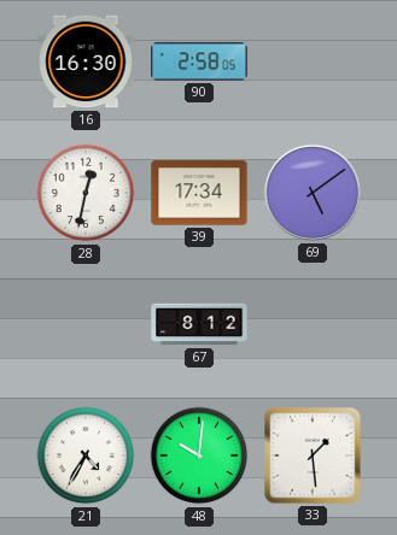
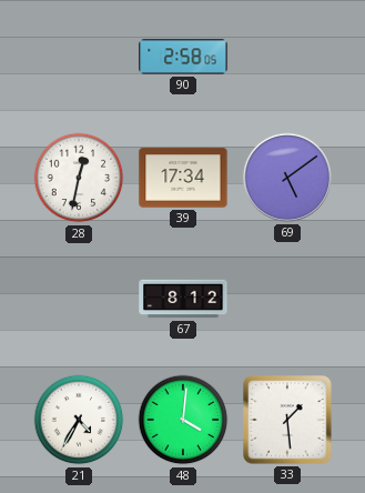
16: 16:30 -> none
48: 10:01 -> 4:01
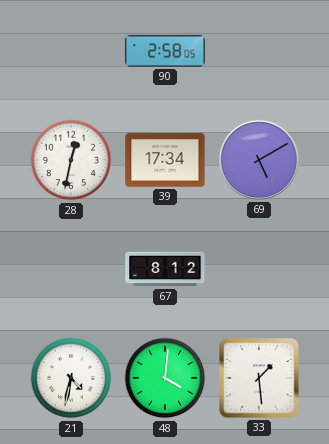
69: 5:09 -> 5:10
21: 4:35 -> 4:32
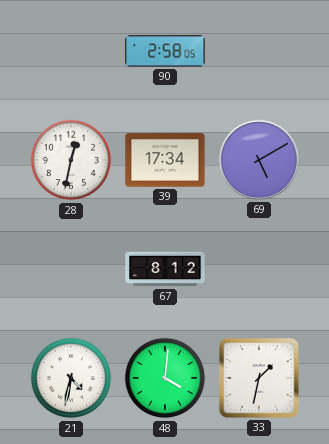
33: 1:29 -> 1:32
